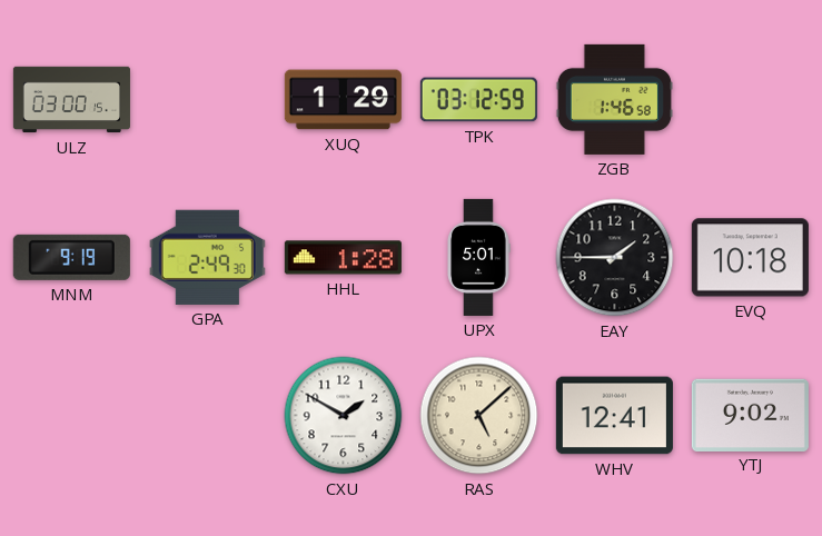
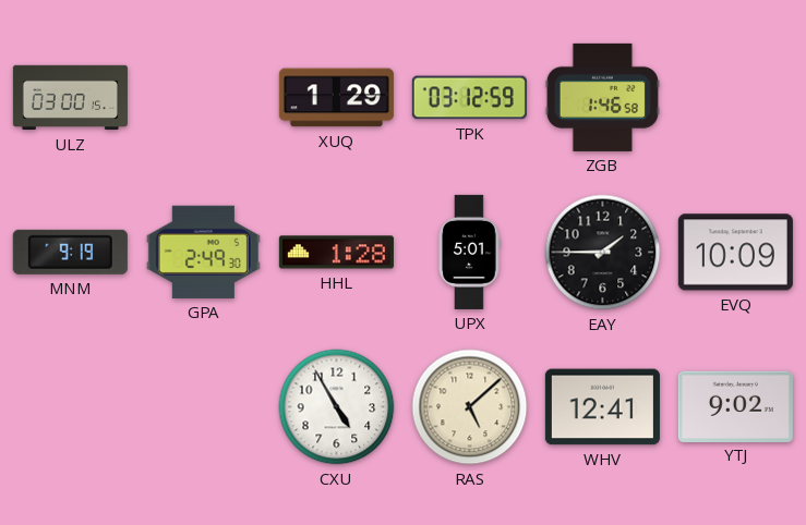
EVQ: 10:18 -> 10:09
CXU: 1:50 -> 4:55
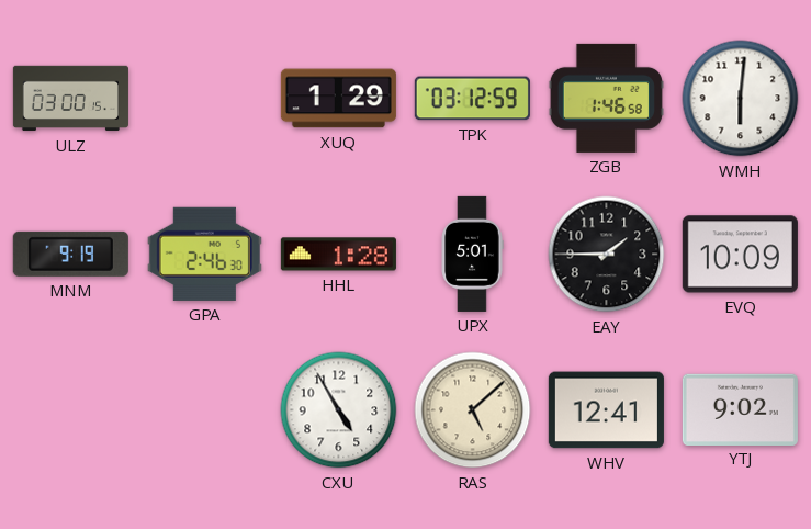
WMH: none -> 6:01
GPA: 2:49 -> 2:46
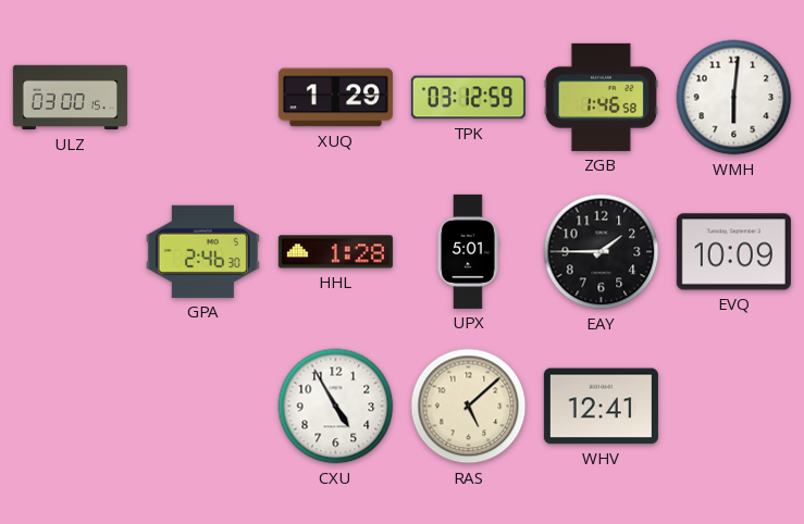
MNM: 9:19 -> none
YTJ: 9:02 -> none
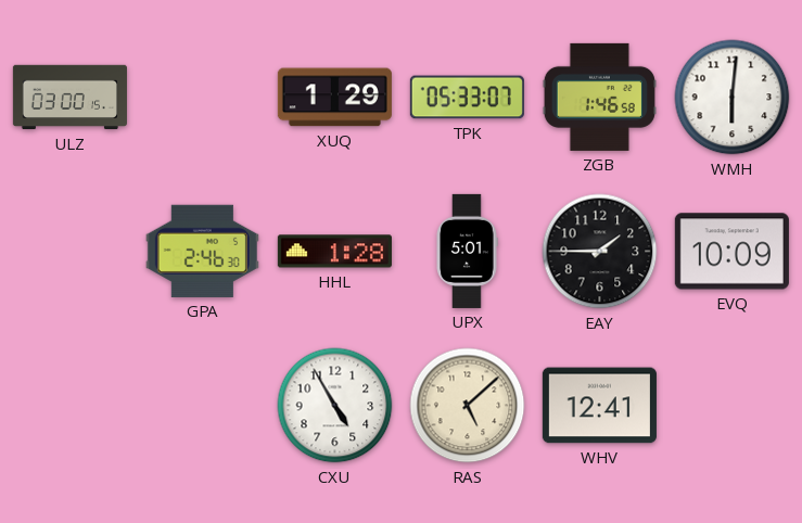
TPK: 03:12 -> 05:33
